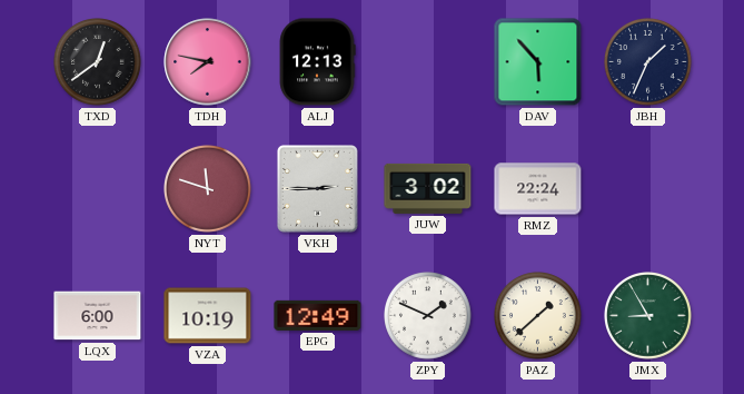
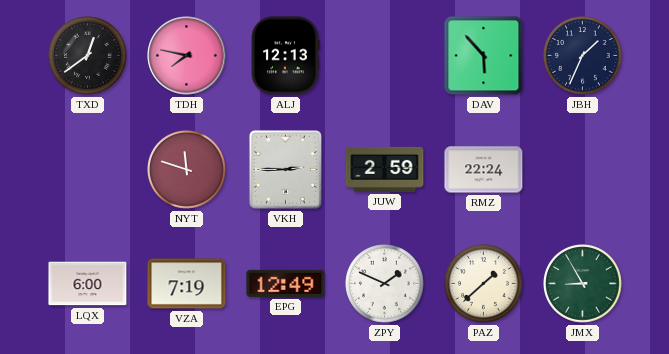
JUW: 3:02 -> 2:59
VZA: 10:19 -> 7:19
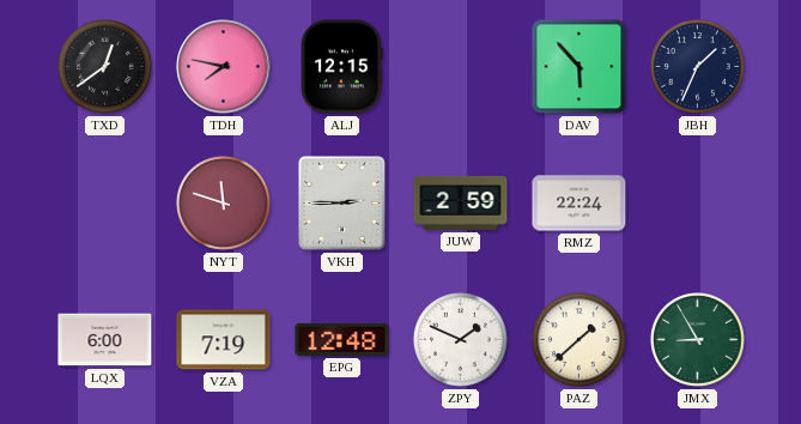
ALJ: 12:13 -> 12:15
EPG: 12:49 -> 12:48
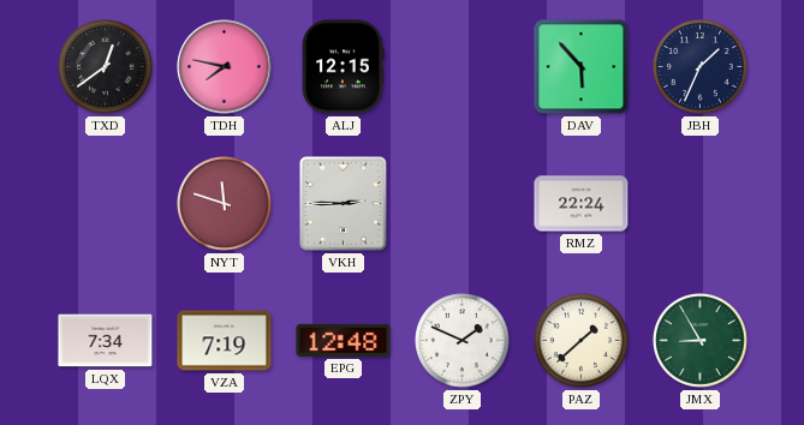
JUW: 2:59 -> none
LQX: 6:00 -> 7:34
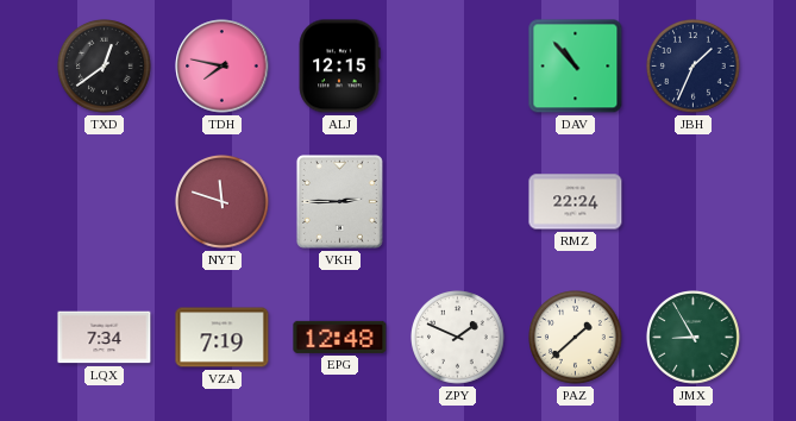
DAV: 5:53 -> 10:53
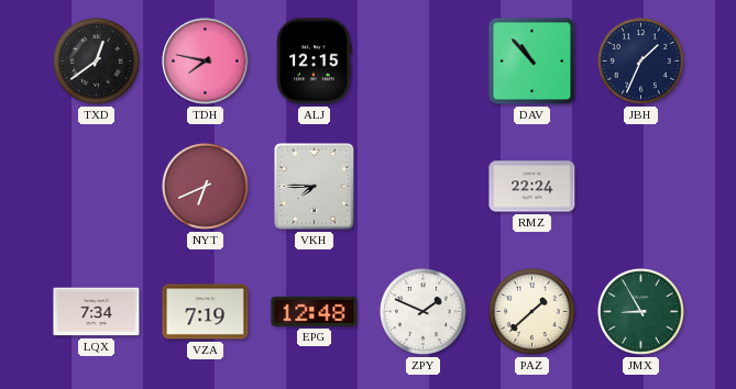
NYT: 11:48 -> 6:41
VKH: 2:45 -> 7:45
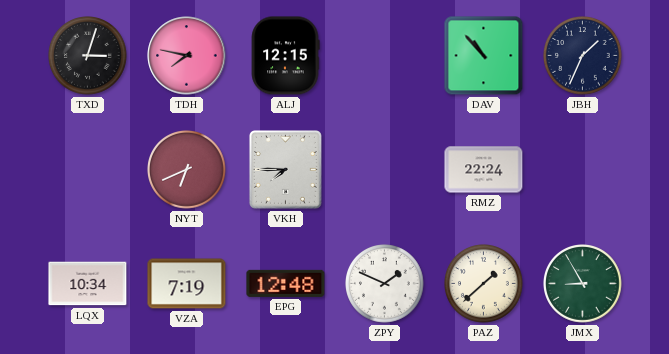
TXD: 12:39 -> 3:03
LQX: 7:34 -> 10:34
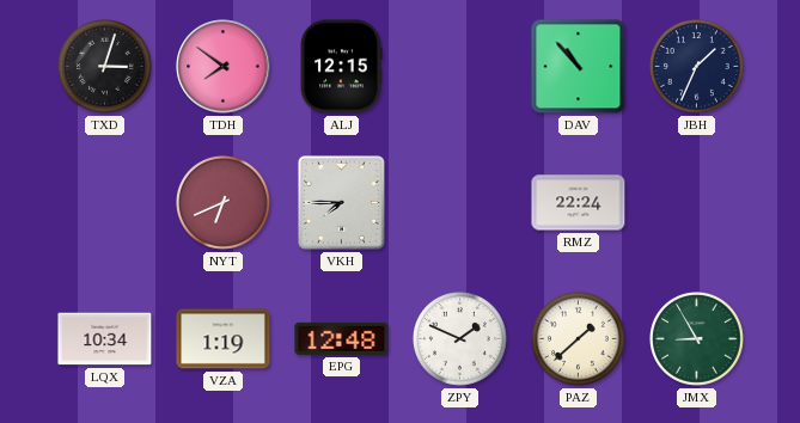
TDH: 7:47 -> 7:51
VZA: 7:19 -> 1:19
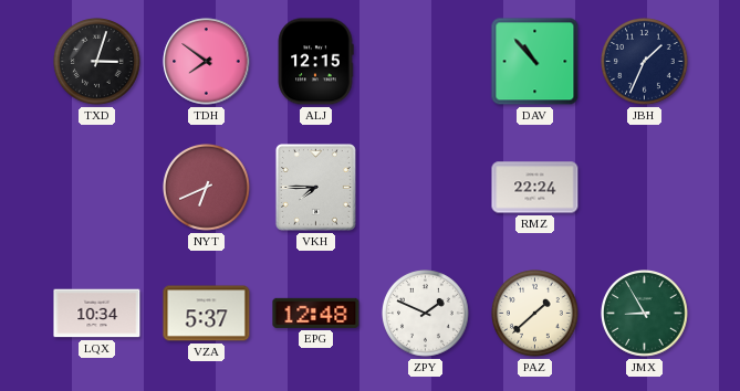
VZA: 1:19 -> 5:37
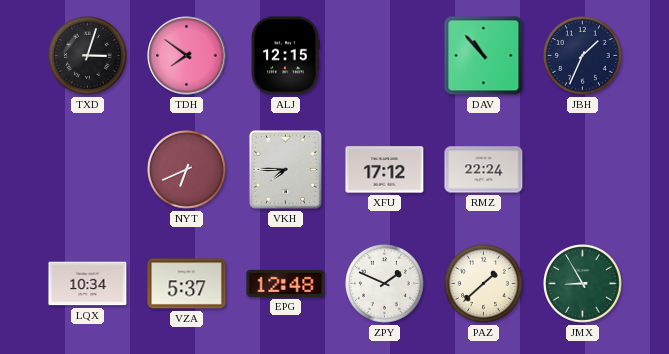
XFU: none -> 17:12
